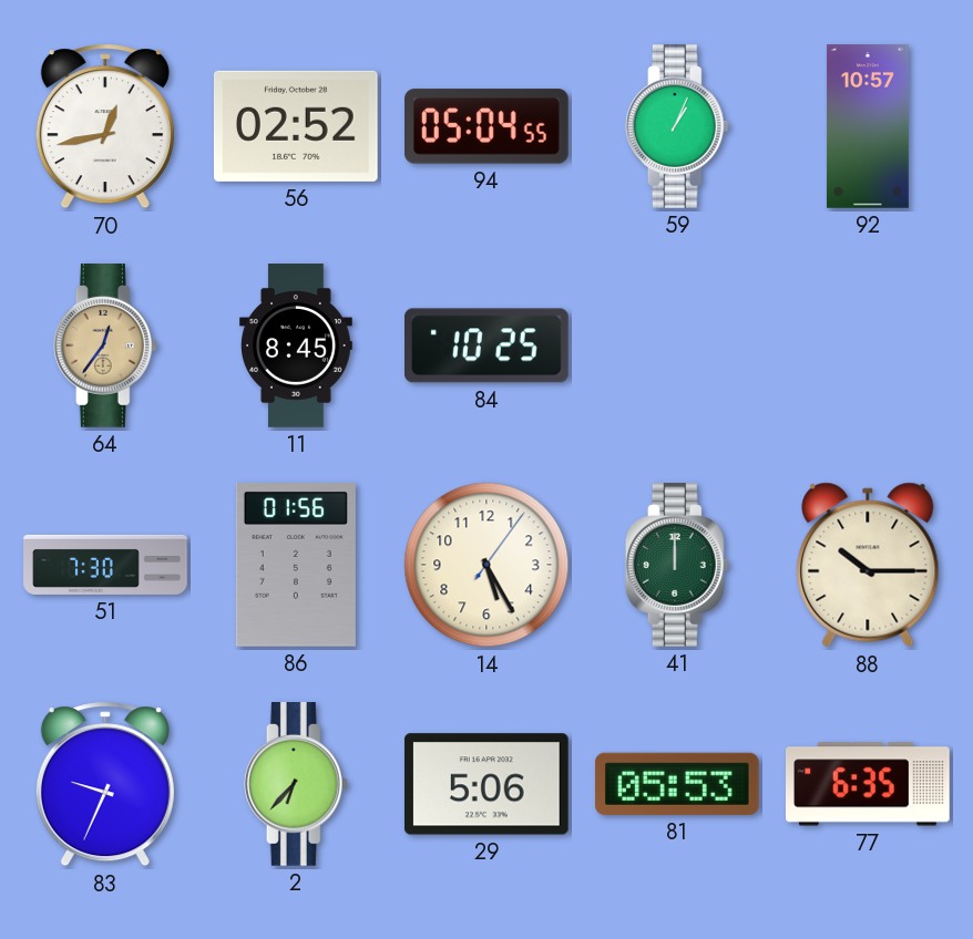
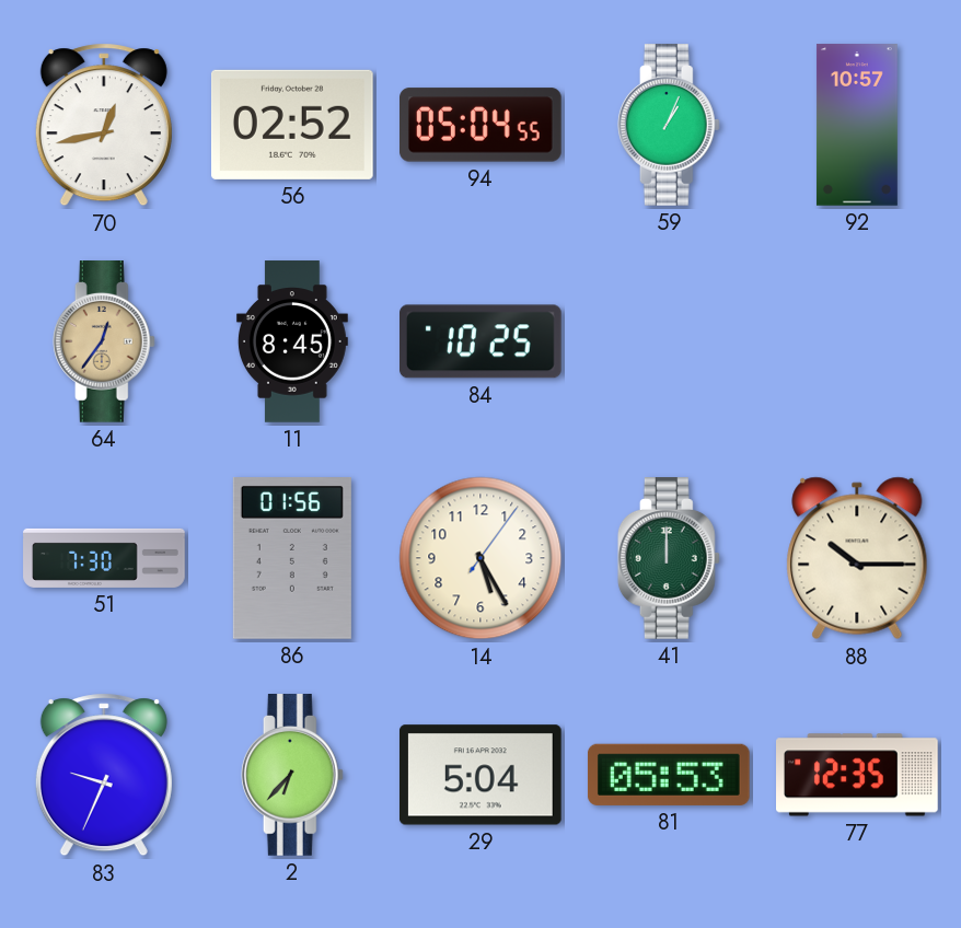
29: 5:06 -> 5:04
77: 6:35 -> 12:35
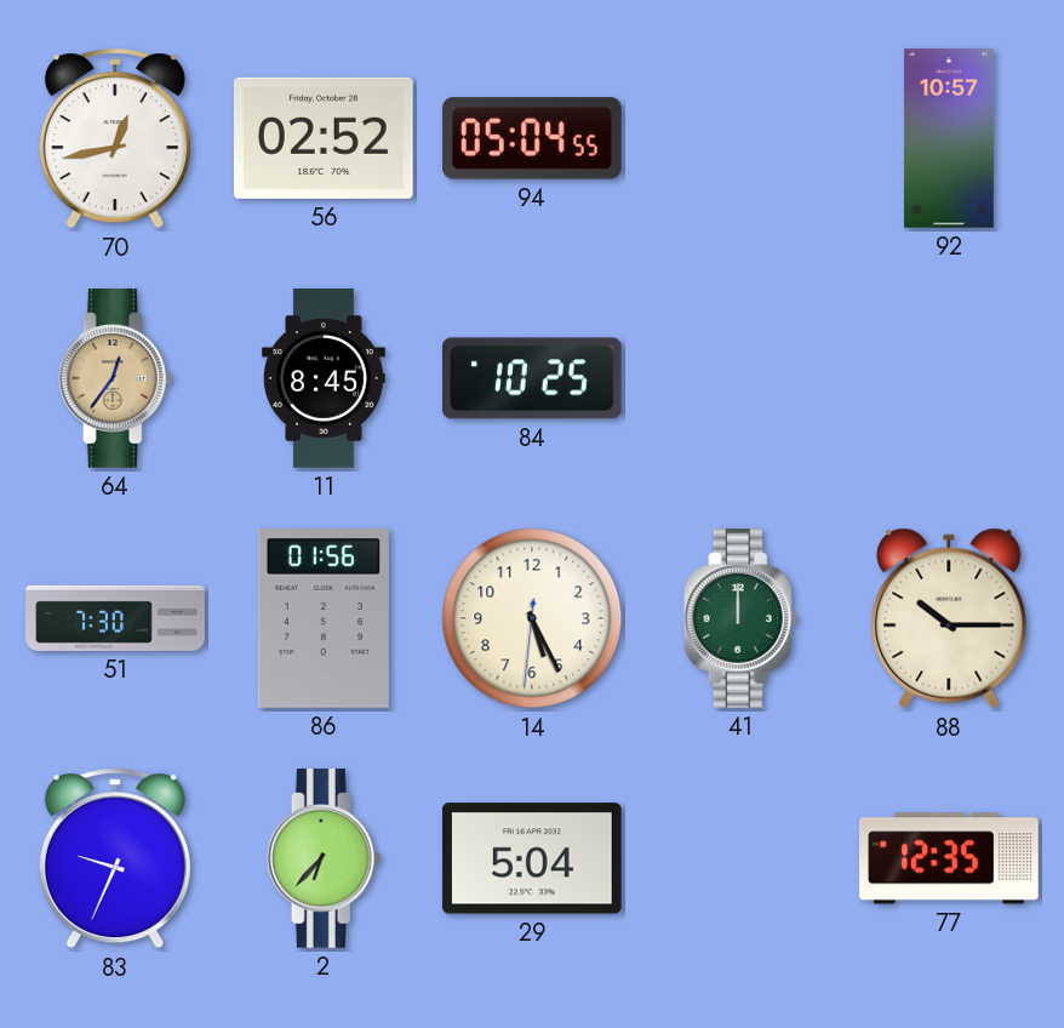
59: 1:04 -> none
14: 5:25:06 -> 5:25:31
81: 05:53 -> none
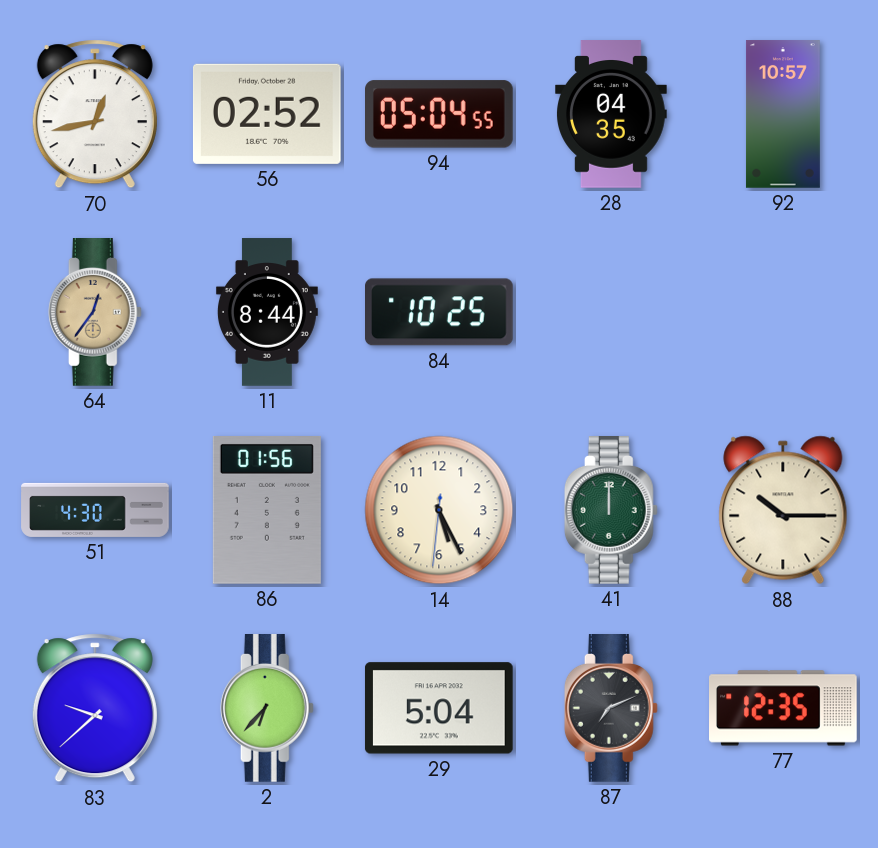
28: none -> 04:35
11: 8:45 -> 8:44
51: 7:30 -> 4:30
83: 9:34 -> 9:38
87: none -> 7:11
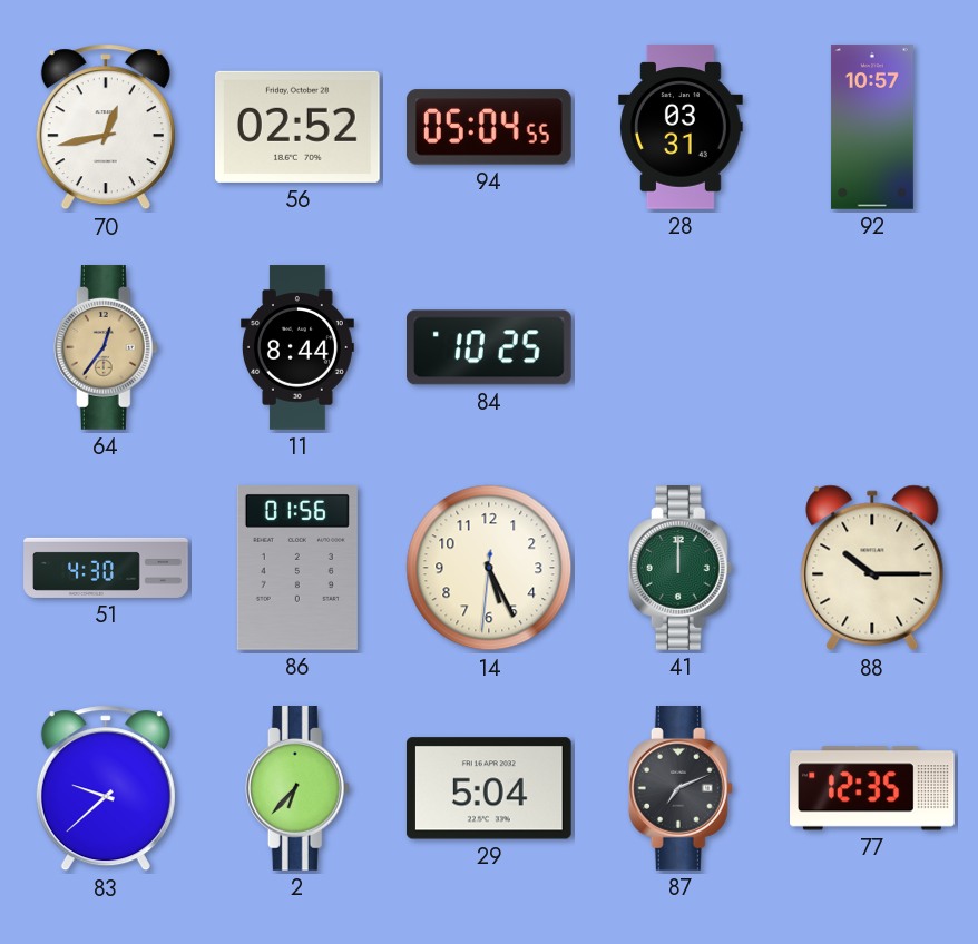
28: 04:35 -> 03:31
